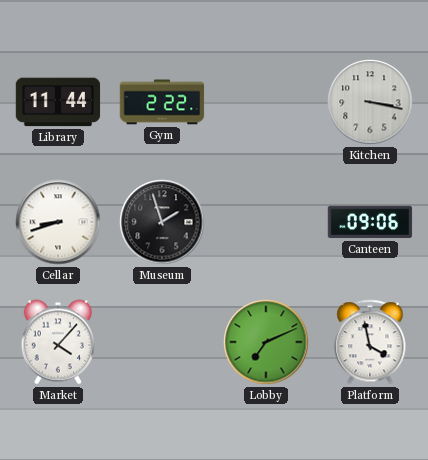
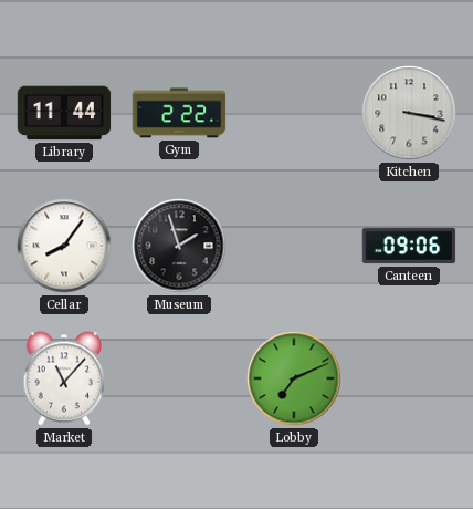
Cellar: 8:42 -> 8:06
Market: 4:07 -> 11:07
Platform: 3:58 -> none
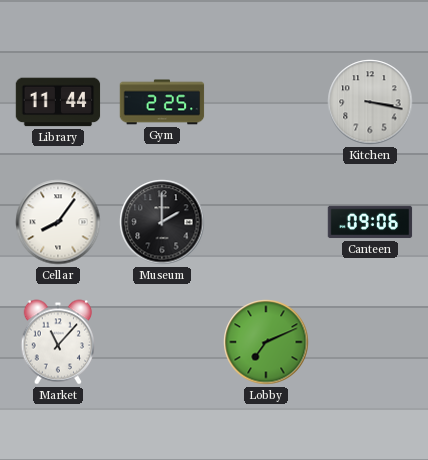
Gym: 2:22 -> 2:25
Museum: 1:57 -> 2:00
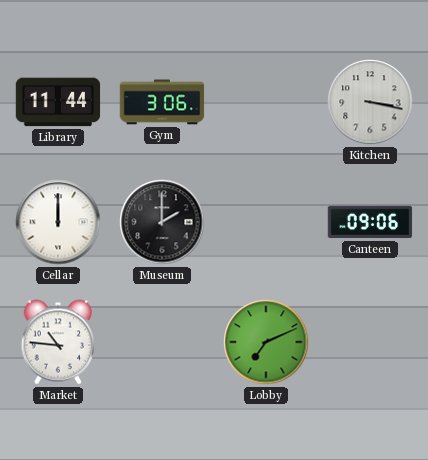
Gym: 2:25 -> 3:06
Cellar: 8:06 -> 12:00
Market: 11:07 -> 10:46
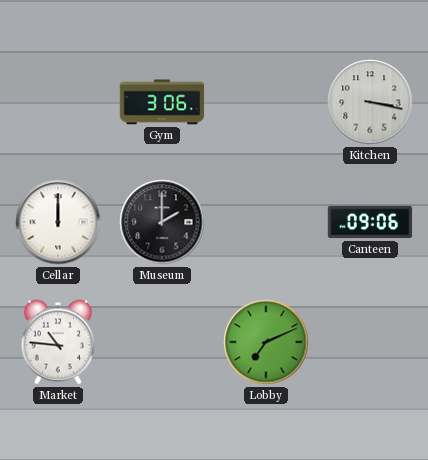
Library: 11:44 -> none
